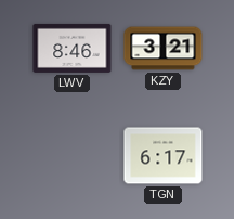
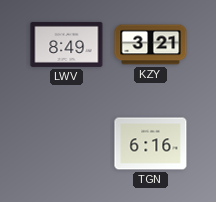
LWV: 8:46 -> 8:49
TGN: 6:17 -> 6:16
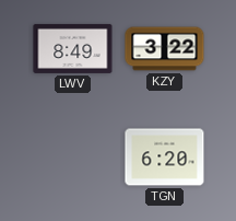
KZY: 3:21 -> 3:22
TGN: 6:16 -> 6:20
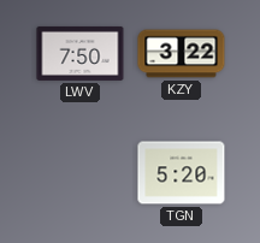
LWV: 8:49 -> 7:50
TGN: 6:20 -> 5:20
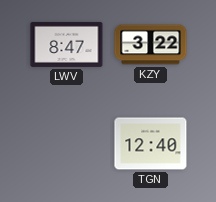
LWV: 7:50 -> 8:47
TGN: 5:20 -> 12:40
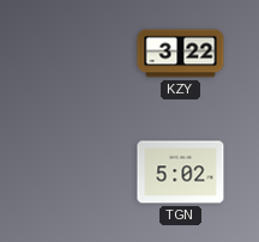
LWV: 8:47 -> none
TGN: 12:40 -> 5:02
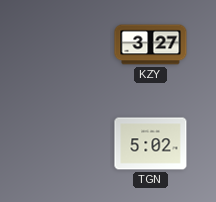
KZY: 3:22 -> 3:27
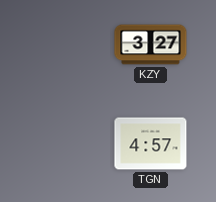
TGN: 5:02 -> 4:57
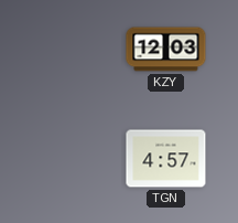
KZY: 3:27 -> 12:03
